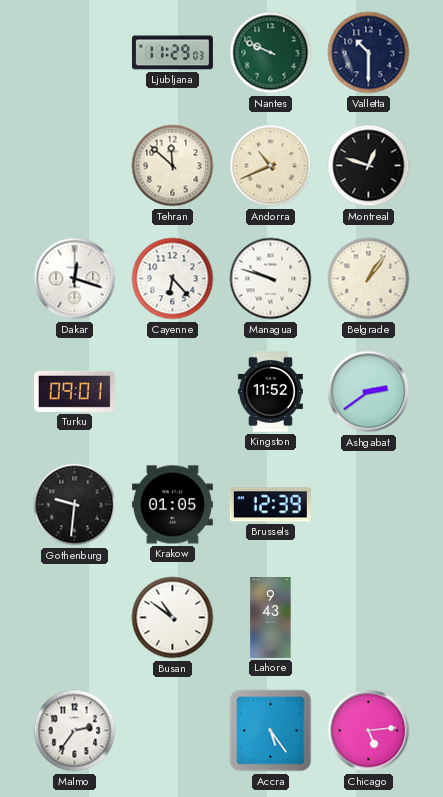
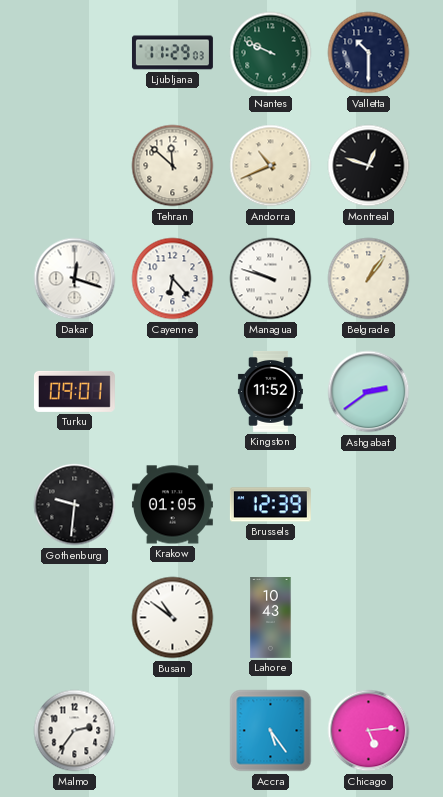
Lahore: 9:43 -> 10:43
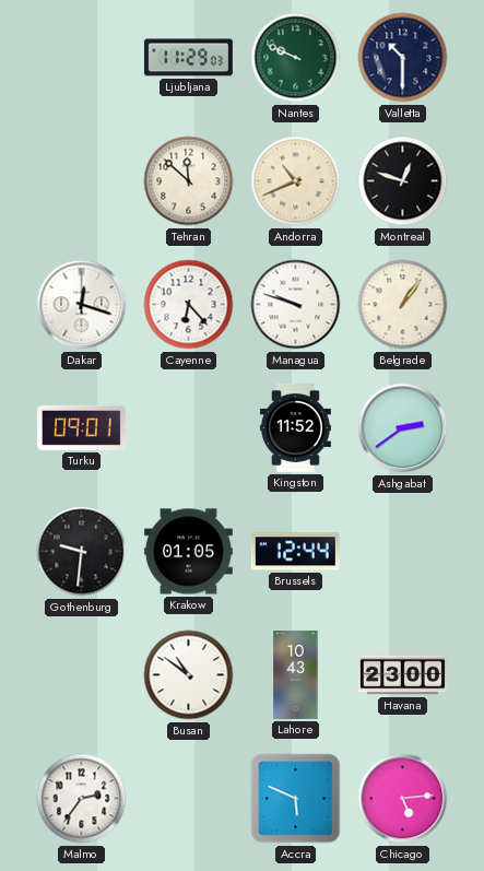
Brussels: 12:39 -> 12:44
Havana: none -> 23:00
Accra: 5:24 -> 5:49
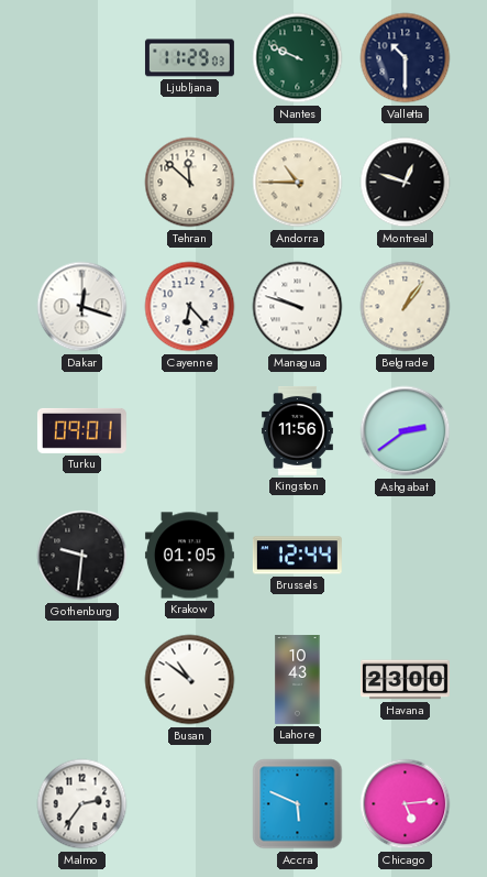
Andorra: 10:41 -> 10:45
Kingston: 11:52 -> 11:56
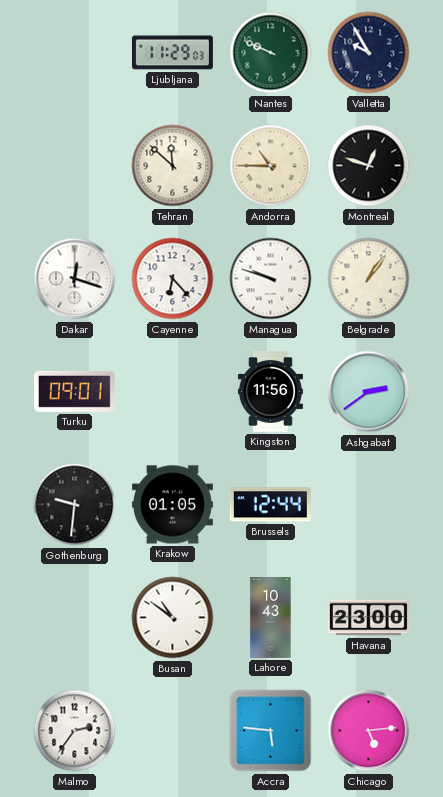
Valletta: 10:30 -> 9:55
Accra: 5:49 -> 5:46
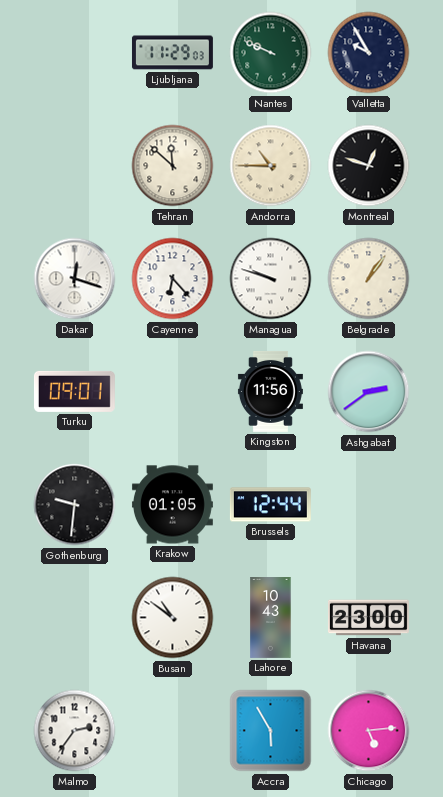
Accra: 5:46 -> 5:55
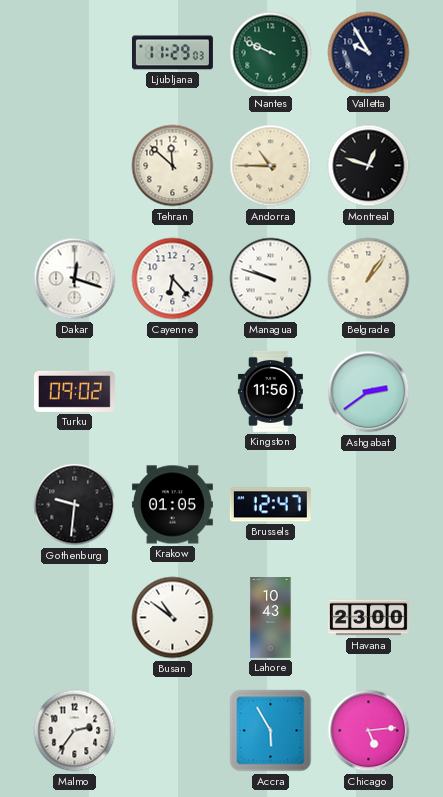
Turku: 09:01 -> 09:02
Brussels: 12:44 -> 12:47
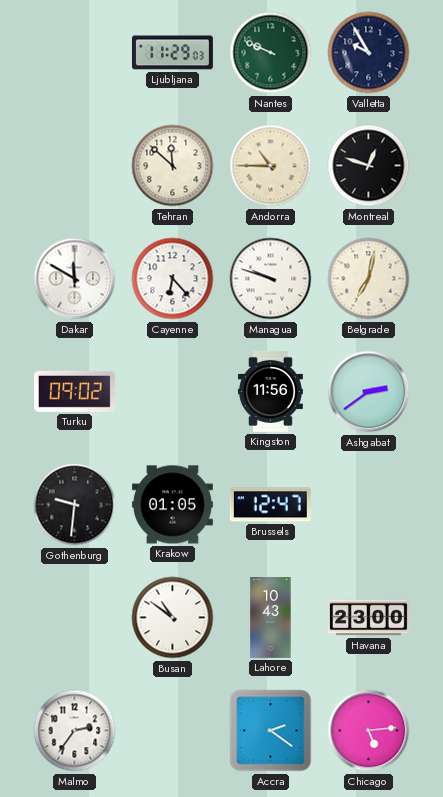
Dakar: 12:18 -> 11:50
Belgrade: 1:06 -> 7:02
Accra: 5:55 -> 2:21
